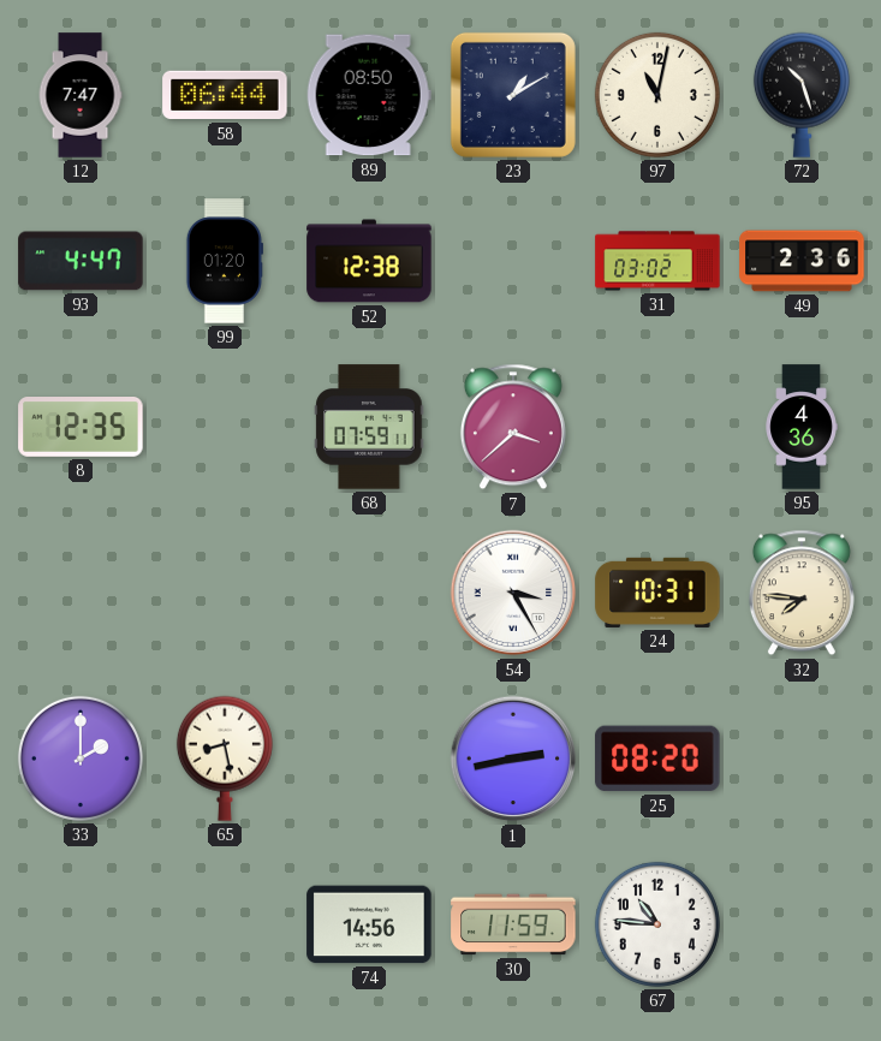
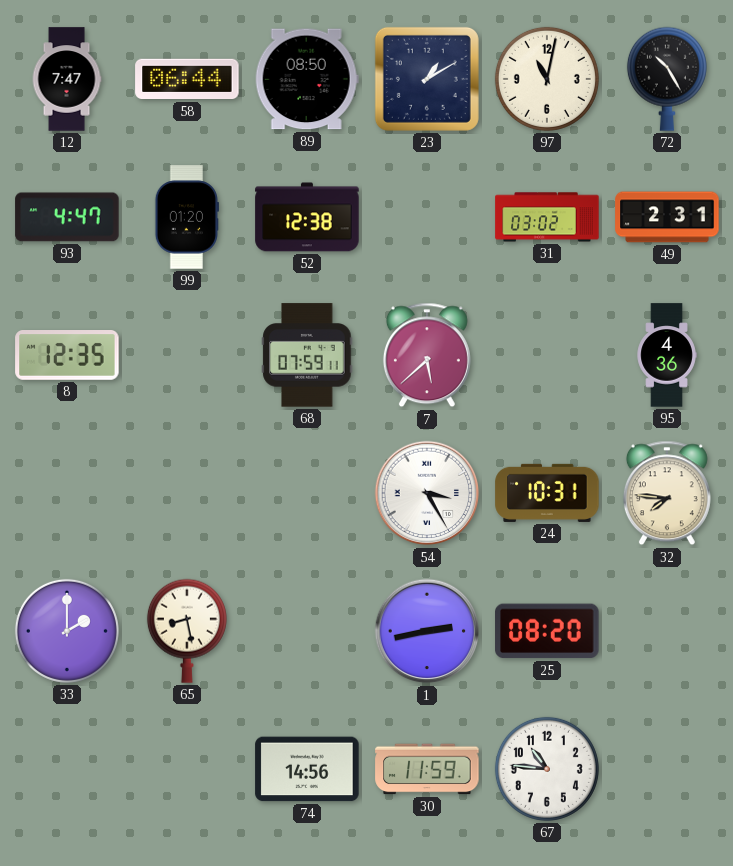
72: 10:27 -> 10:25
49: 2:36 -> 2:31
7: 3:38 -> 5:38
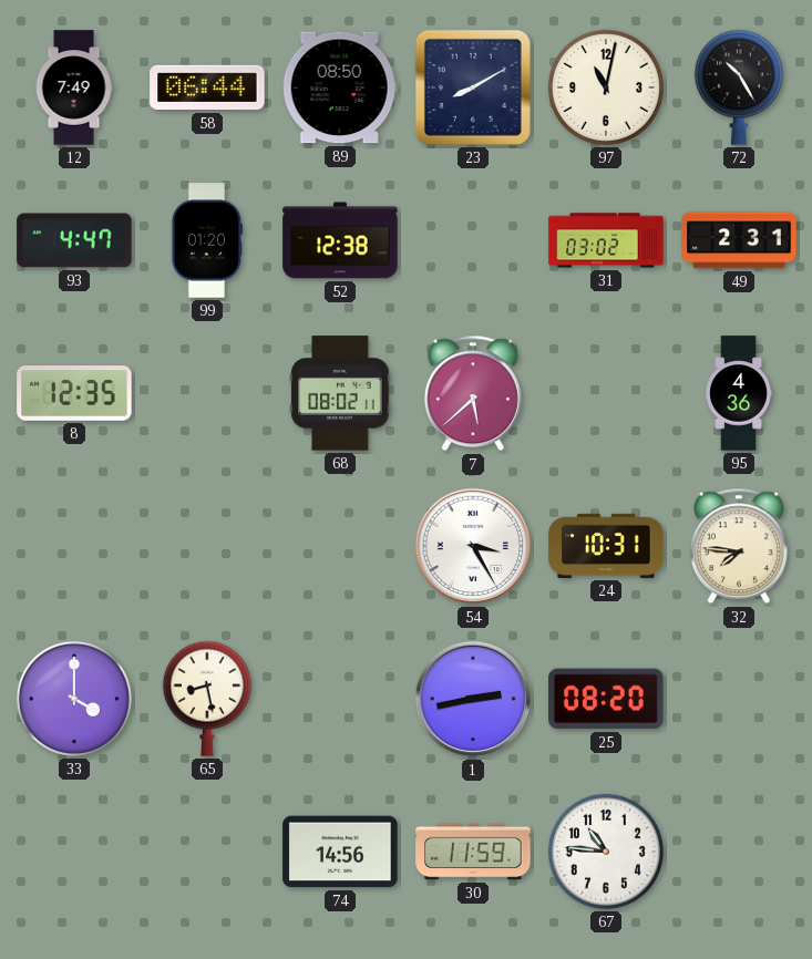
12: 7:47 -> 7:49
23: 1:10 -> 8:10
68: 07:59 -> 08:02
33: 2:00 -> 4:00
